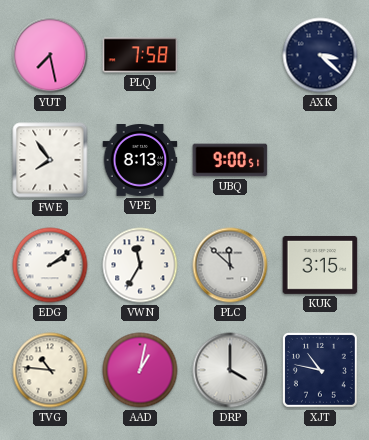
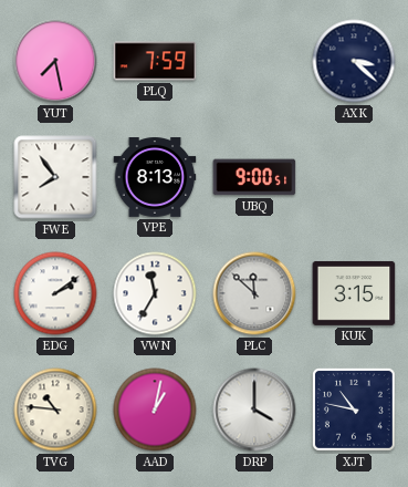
PLQ: 7:58 -> 7:59
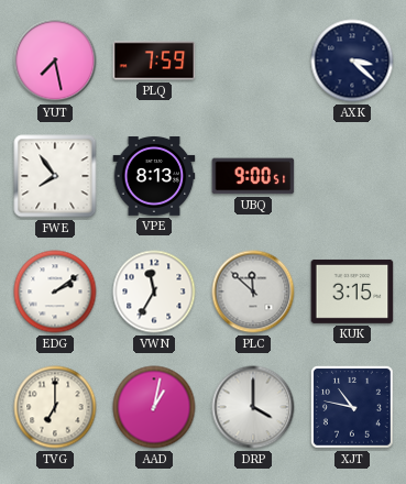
TVG: 10:46 -> 7:00
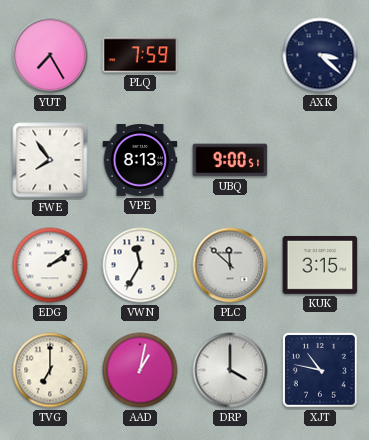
YUT: 7:28 -> 7:25
